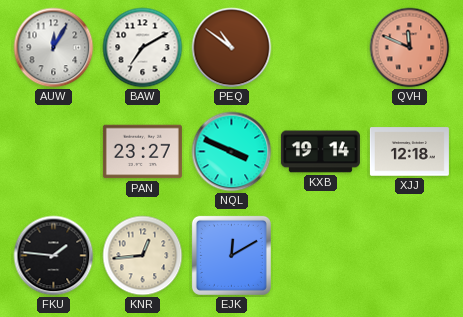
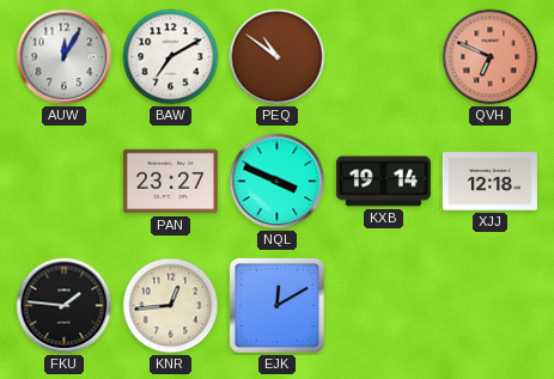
QVH: 11:49 -> 6:49
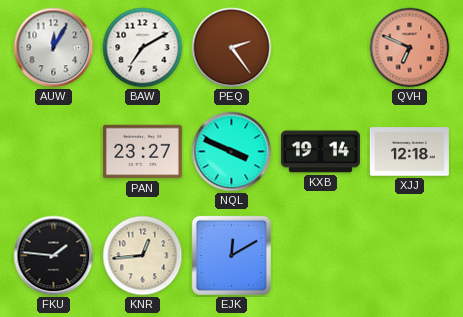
PEQ: 10:51 -> 2:24
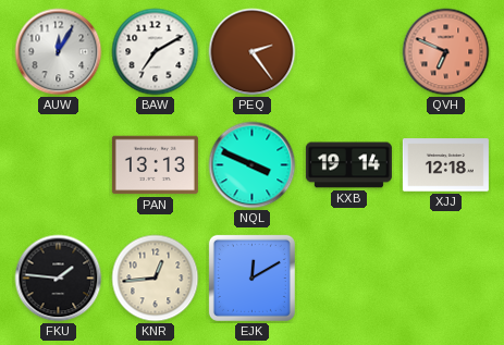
PAN: 23:27 -> 13:13
